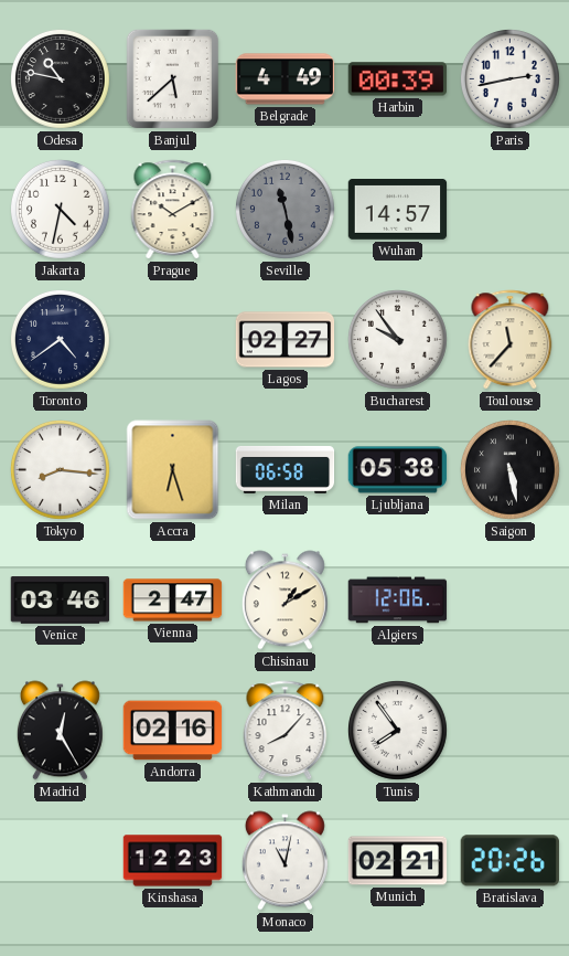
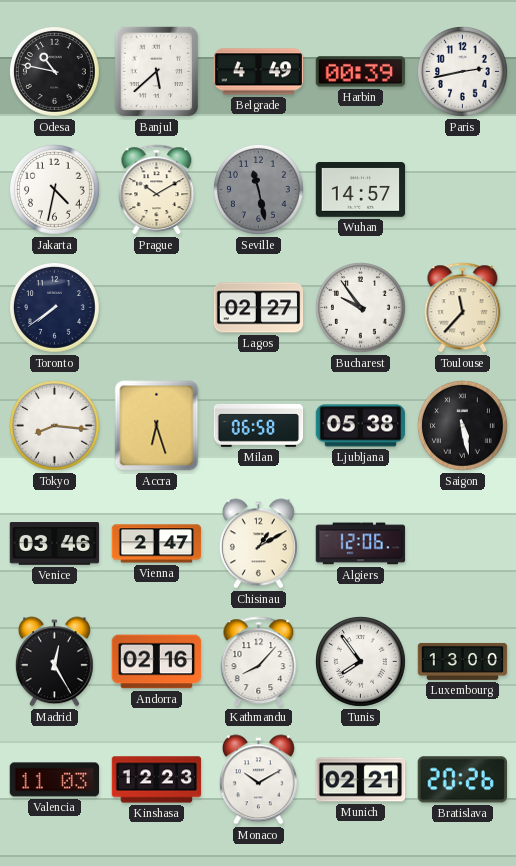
Toronto: 4:39 -> 7:39
Luxembourg: none -> 13:00
Valencia: none -> 11:03
Monaco: 11:02 -> 10:10
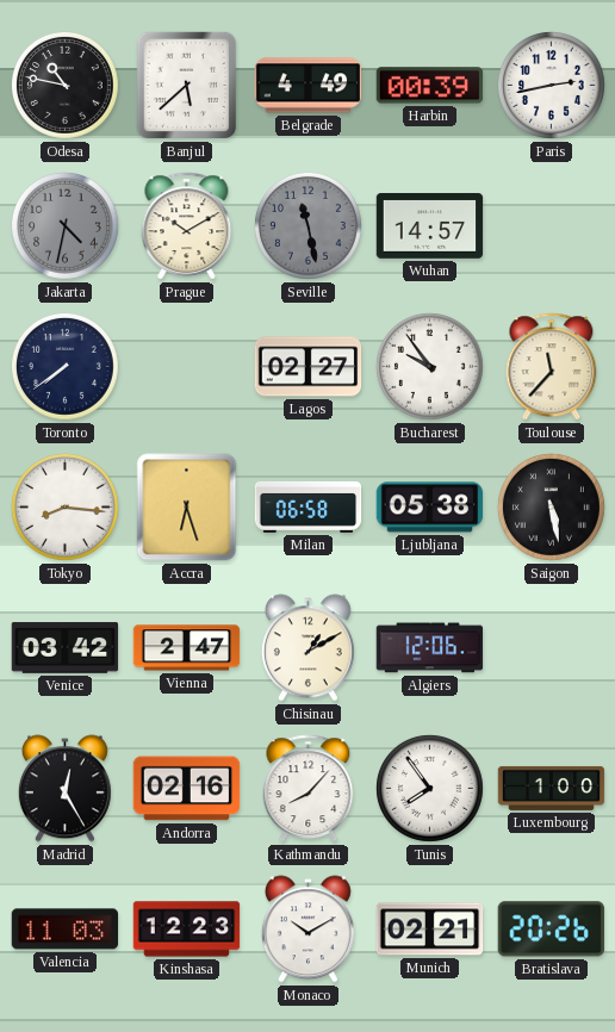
Jakarta dial: white -> grey
Venice: 03:46 -> 03:42
Luxembourg: 13:00 -> 1:00
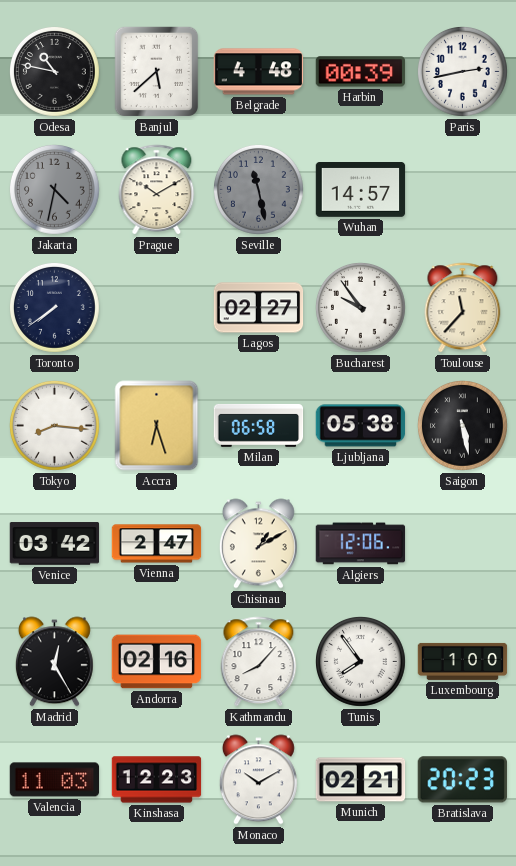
Belgrade: 4:49 -> 4:48
Bratislava: 20:26 -> 20:23
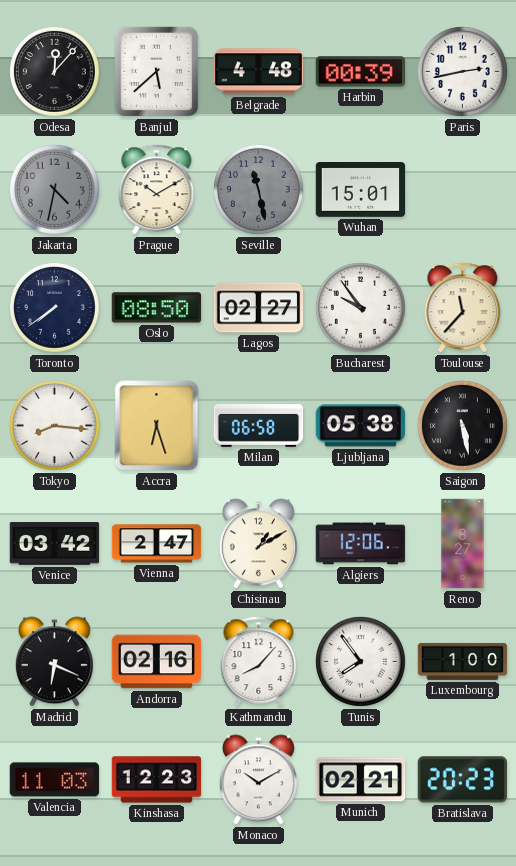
Odesa: 10:47 -> 12:07
Wuhan: 14:57 -> 15:01
Oslo: none -> 08:50
Reno: none -> 8:27
Madrid: 12:25 -> 6:19
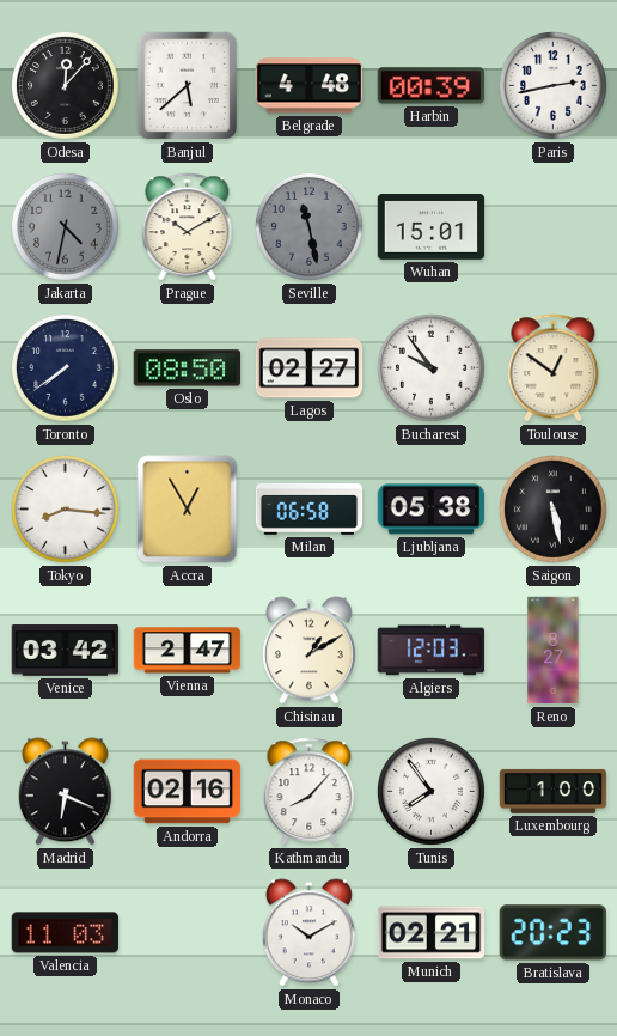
Toulouse: 11:37 -> 12:51
Accra: 6:27 -> 12:55
Algiers: 12:06 -> 12:03
Kinshasa: 12:23 -> none
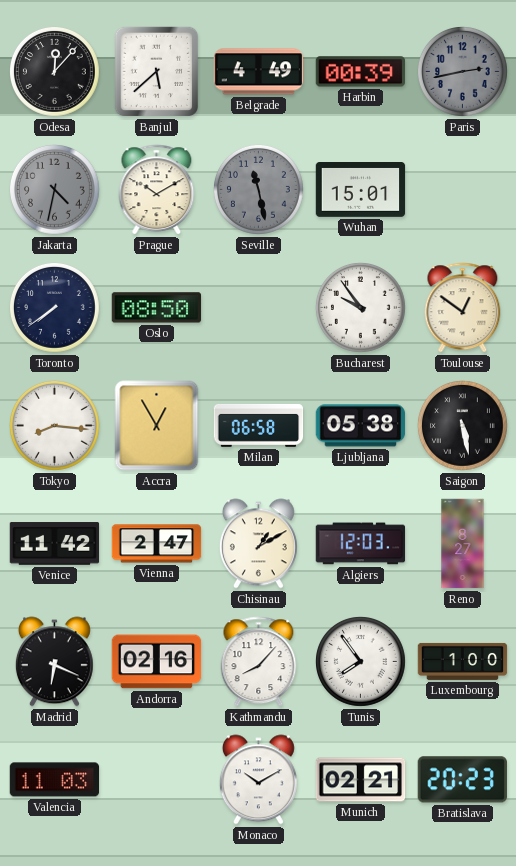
Belgrade: 4:48 -> 4:49
Paris dial: white -> grey
Lagos: 02:27 -> none
Venice: 03:42 -> 11:42
